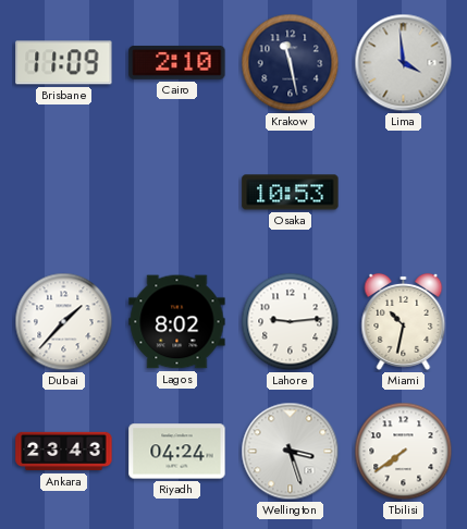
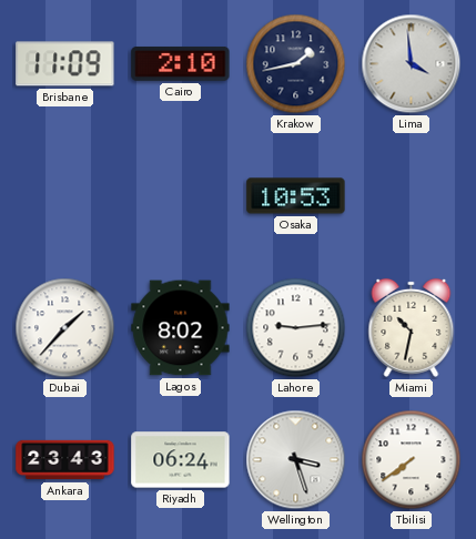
Krakow: 11:28 -> 1:43
Riyadh: 04:24 -> 06:24
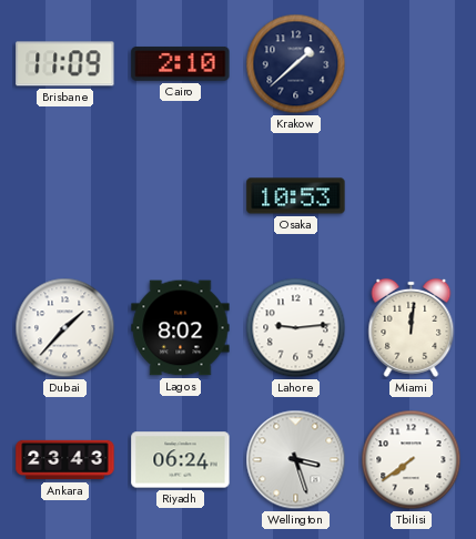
Krakow: 1:43 -> 1:38
Lima: 3:59 -> none
Miami: 10:32 -> 12:01
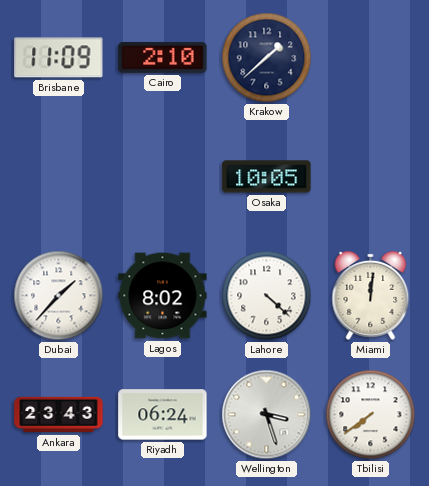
Osaka: 10:53 -> 10:05
Lahore: 9:14 -> 4:22
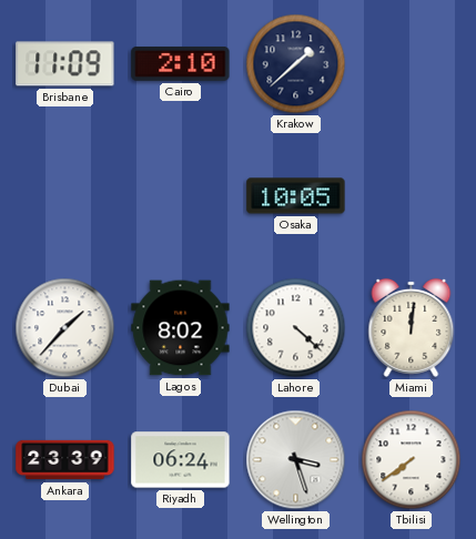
Ankara: 23:43 -> 23:39
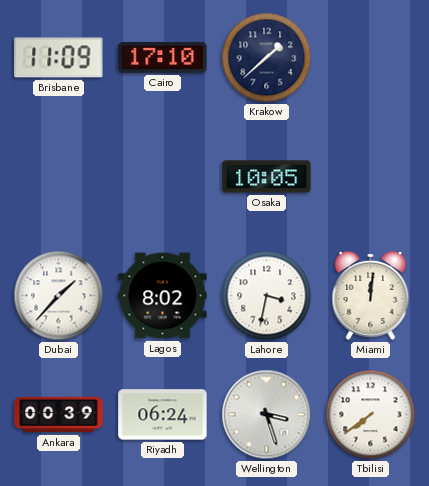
Cairo: 2:10 -> 17:10
Lahore: 4:22 -> 3:32
Ankara: 23:39 -> 00:39
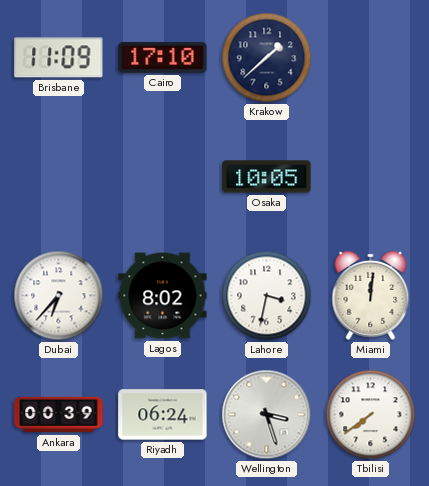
Dubai: 1:37 -> 6:37
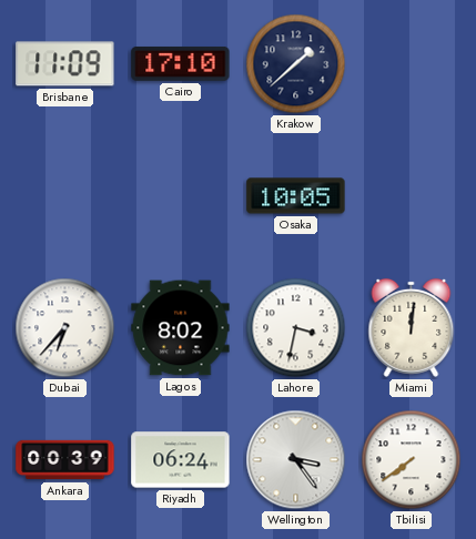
Wellington: 3:27 -> 3:24
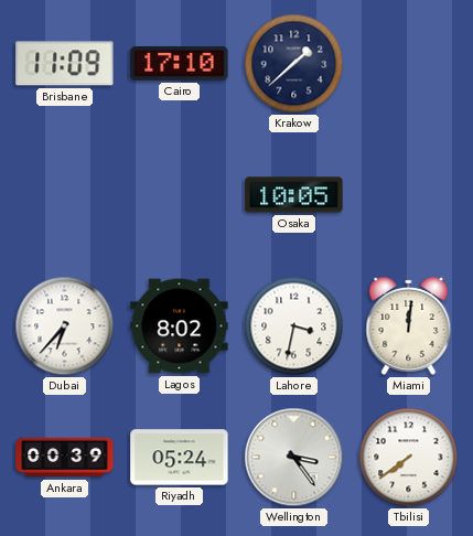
Riyadh: 06:24 -> 05:24
